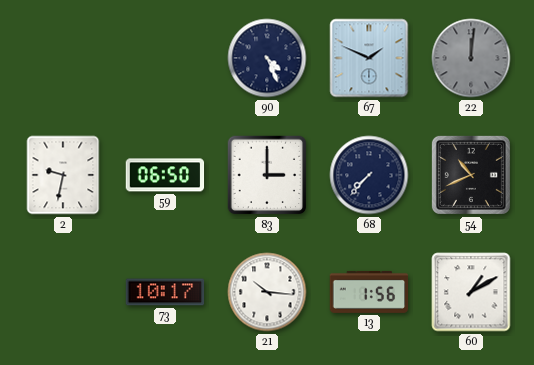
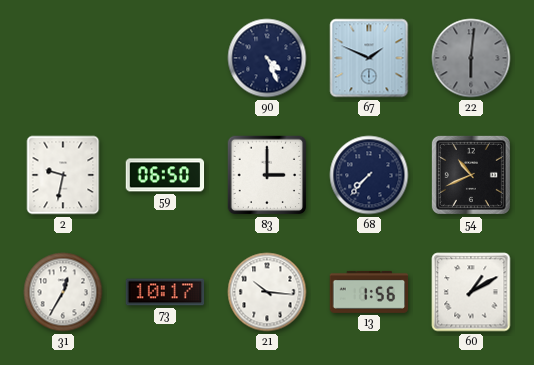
22: 12:01 -> 6:01
31: none -> 12:35
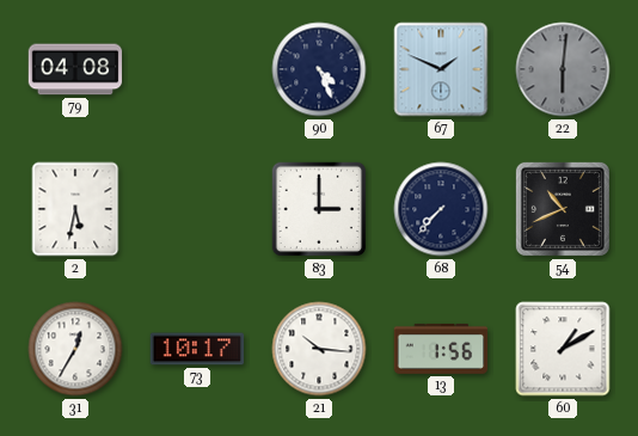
79: none -> 04:08
2: 9:32 -> 5:32
59: 06:50 -> none
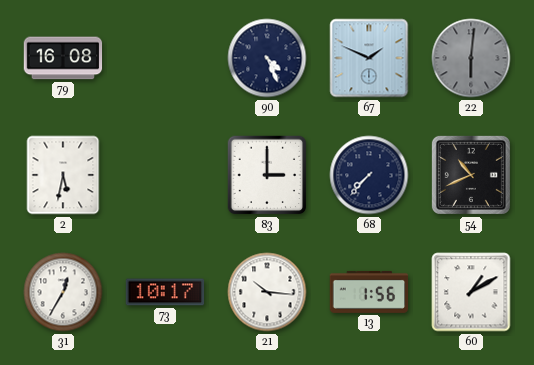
79: 04:08 -> 16:08
